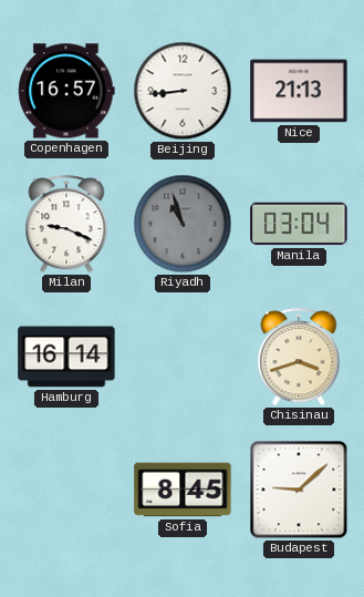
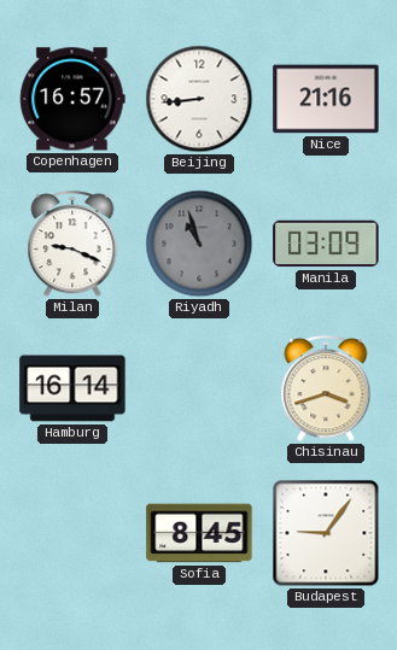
Nice: 21:13 -> 21:16
Manila: 03:04 -> 03:09
Budapest: 9:08 -> 9:06
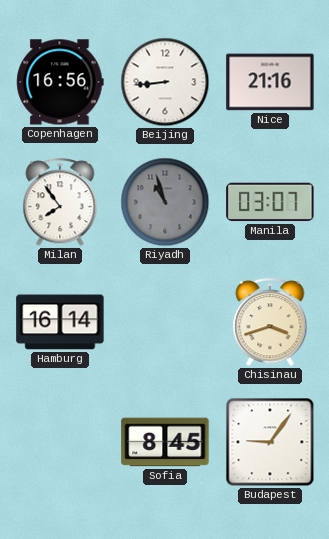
Copenhagen: 16:57 -> 16:56
Milan: 9:19 -> 7:54
Manila: 03:09 -> 03:07
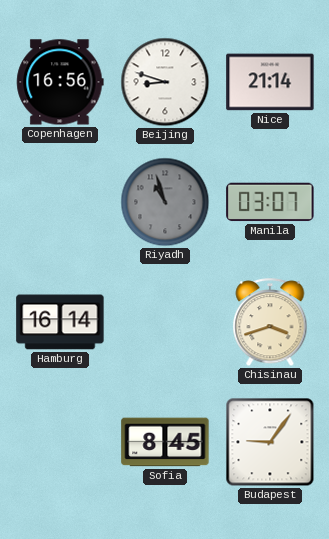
Beijing: 8:44 -> 8:48
Nice: 21:16 -> 21:14
Milan: 7:54 -> none
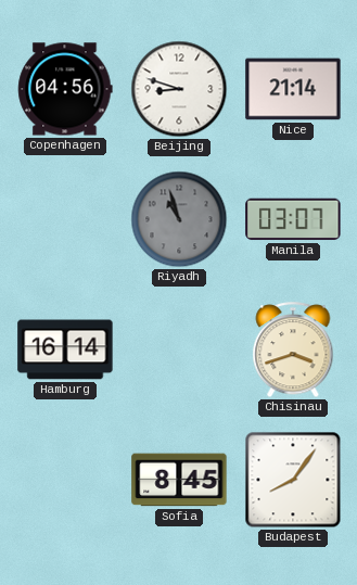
Copenhagen: 16:56 -> 04:56
Budapest: 9:06 -> 8:06
